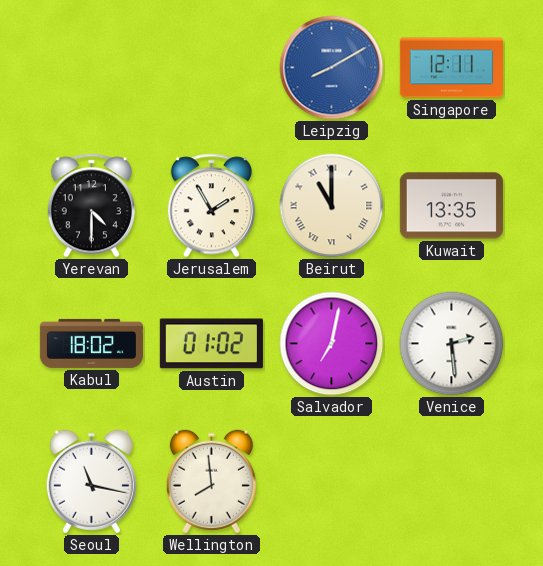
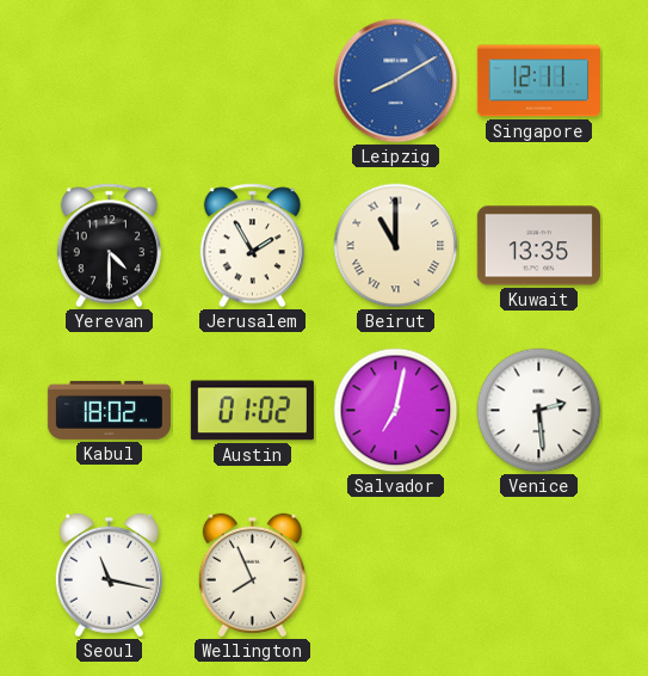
Wellington: 7:59 -> 7:56
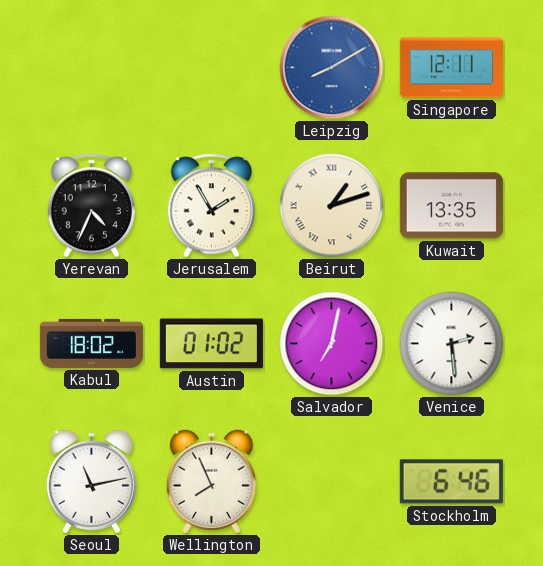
Yerevan: 4:30 -> 4:34
Beirut: 11:00 -> 1:12
Seoul: 11:17 -> 11:13
Stockholm: none -> 6:46
